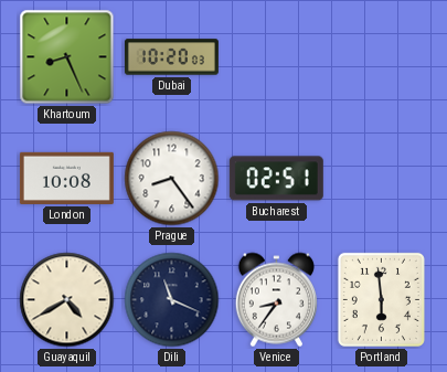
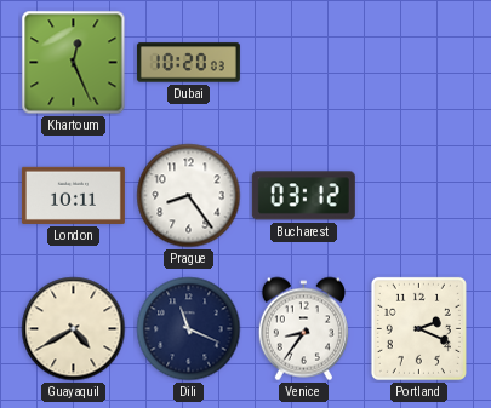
Khartoum: 8:26 -> 12:26
London: 10:08 -> 10:11
Bucharest: 02:51 -> 03:12
Portland: 5:59 -> 2:19
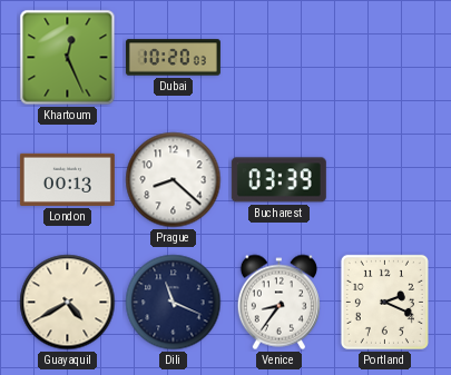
London: 10:11 -> 00:13
Prague: 8:24 -> 8:22
Bucharest: 03:12 -> 03:39
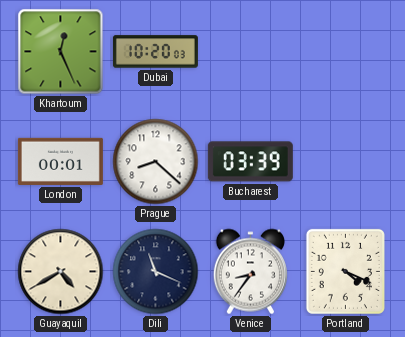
London: 00:13 -> 00:01
Portland: 2:19 -> 4:19
